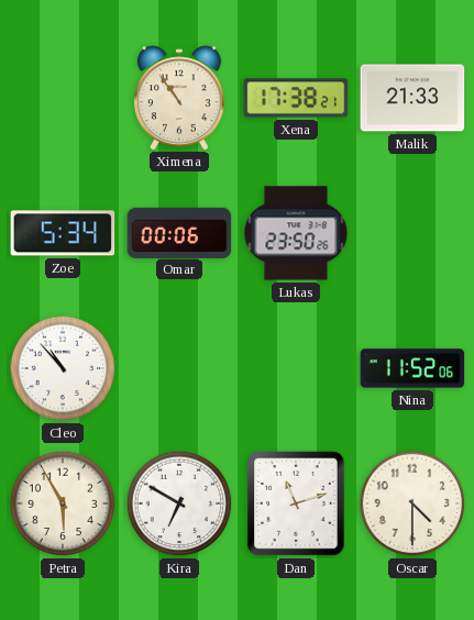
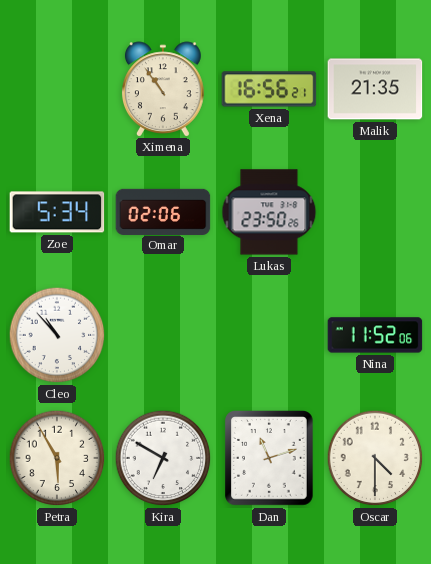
Xena: 17:38 -> 16:56
Malik: 21:33 -> 21:35
Omar: 00:06 -> 02:06
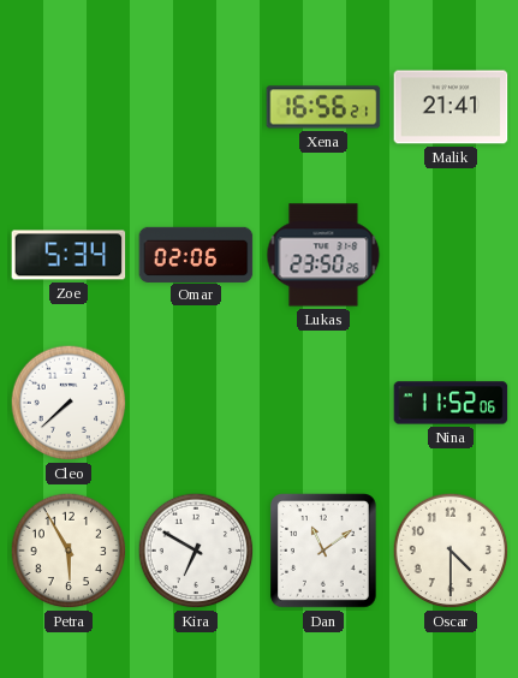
Ximena: 10:54 -> none
Malik: 21:35 -> 21:41
Cleo: 10:53 -> 7:38
Dan: 11:12 -> 11:09
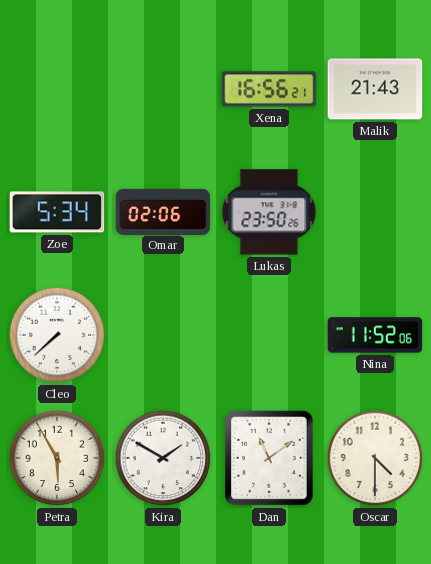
Malik: 21:41 -> 21:43
Kira: 6:50 -> 1:50
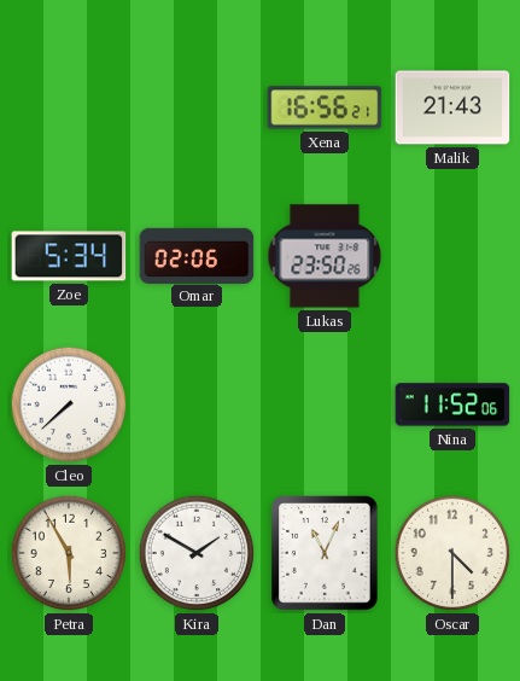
Dan: 11:09 -> 11:04
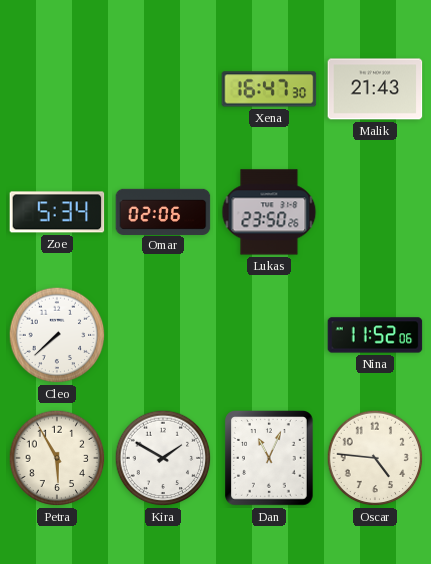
Xena: 16:56 -> 16:47
Oscar: 4:30 -> 4:46
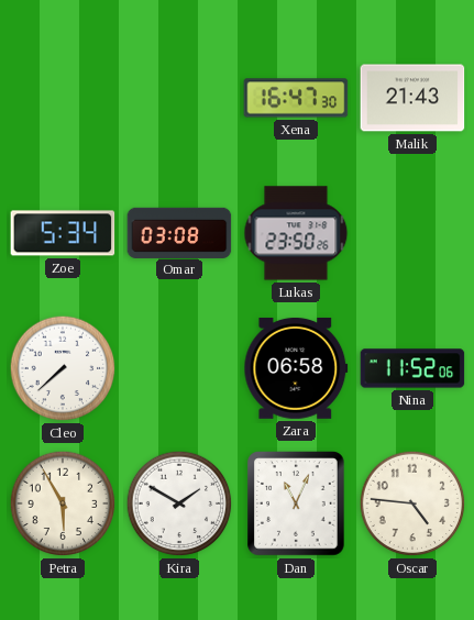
Omar: 02:06 -> 03:08
Zara: none -> 06:58
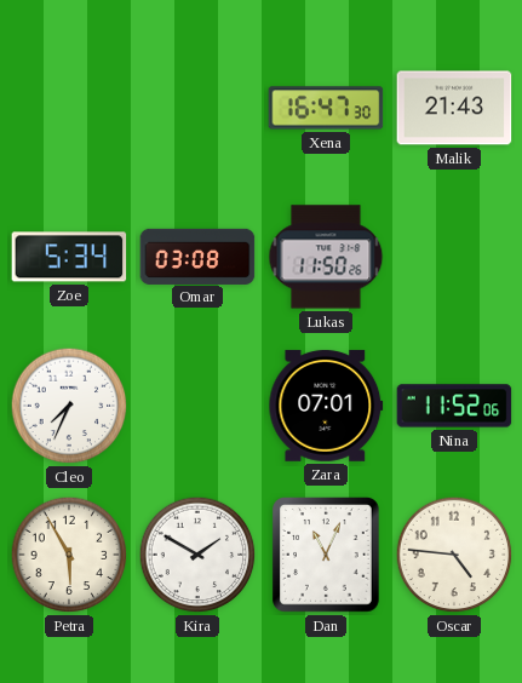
Lukas: 23:50 -> 11:50
Cleo: 7:38 -> 7:34
Zara: 06:58 -> 07:01
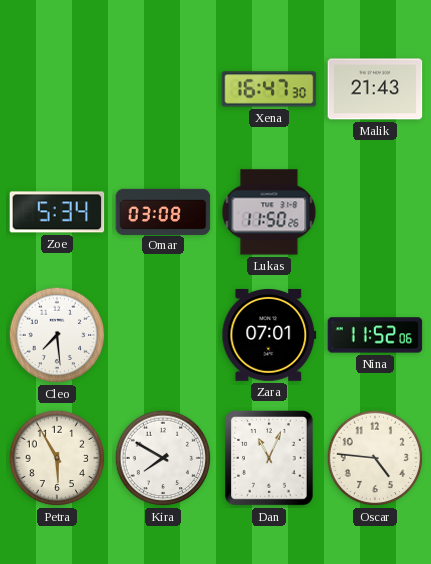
Cleo: 7:34 -> 7:29
Kira: 1:50 -> 7:50
